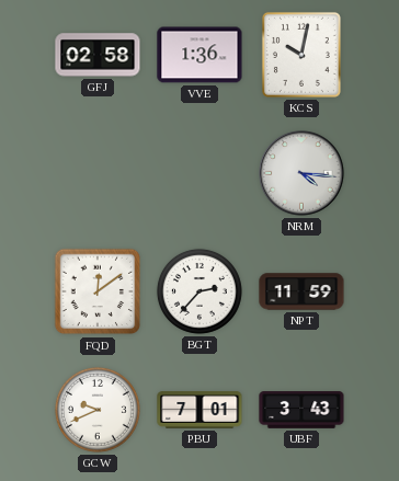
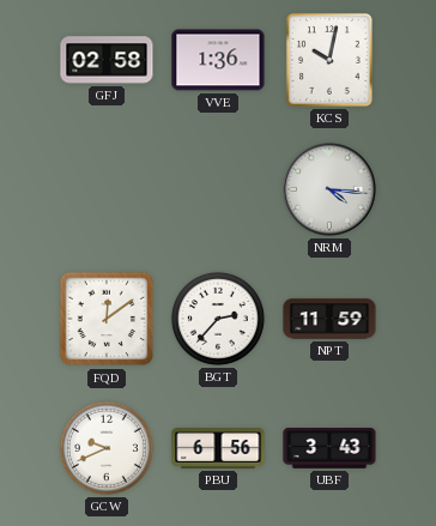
PBU: 7:01 -> 6:56
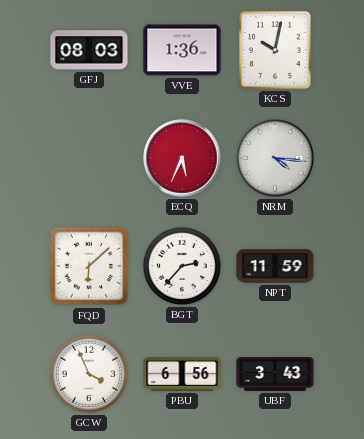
GFJ: 02:58 -> 08:03
ECQ: none -> 5:34
FQD: 12:09 -> 6:08
GCW: 9:41 -> 3:56
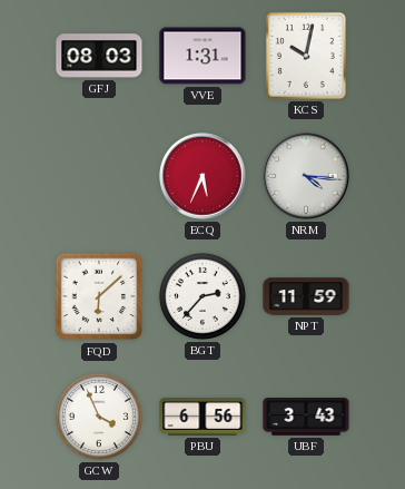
VVE: 1:36 -> 1:31
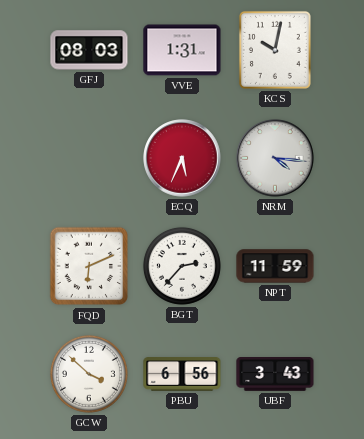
FQD: 6:08 -> 6:11
GCW: 3:56 -> 3:52
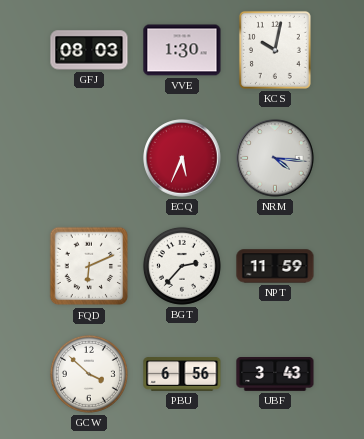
VVE: 1:31 -> 1:30
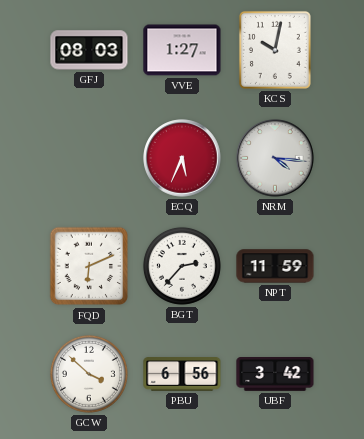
VVE: 1:30 -> 1:27
UBF: 3:43 -> 3:42
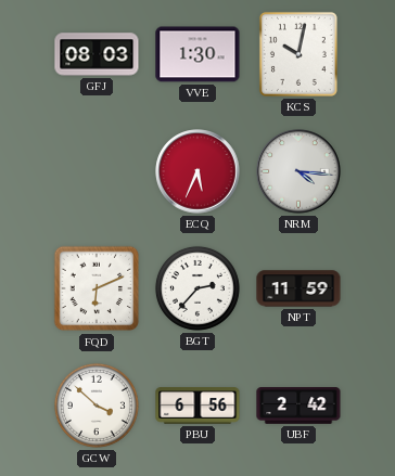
VVE: 1:27 -> 1:30
UBF: 3:42 -> 2:42
